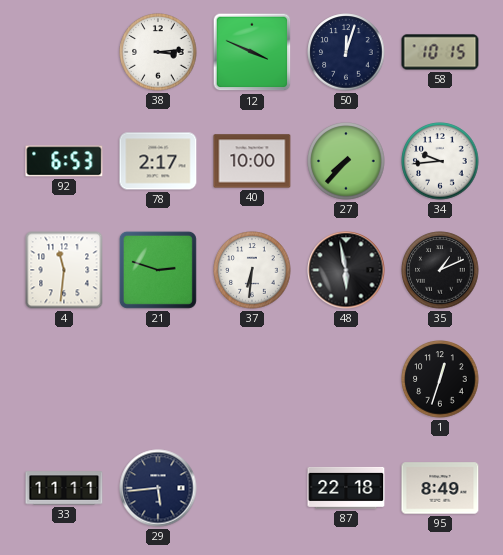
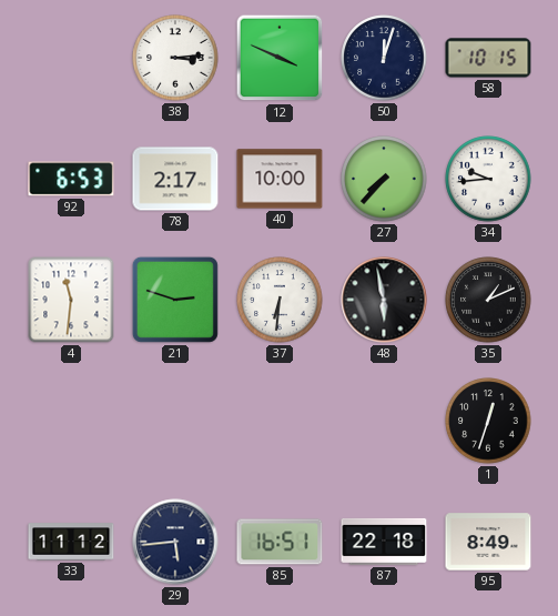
33: 11:11 -> 11:12
85: none -> 16:51
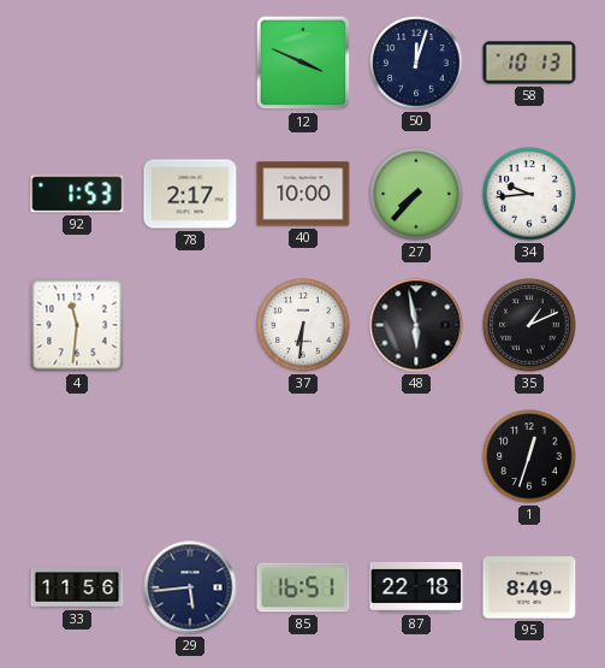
38: 3:14 -> none
58: 10:15 -> 10:13
92: 6:53 -> 1:53
21: 2:48 -> none
33: 11:12 -> 11:56
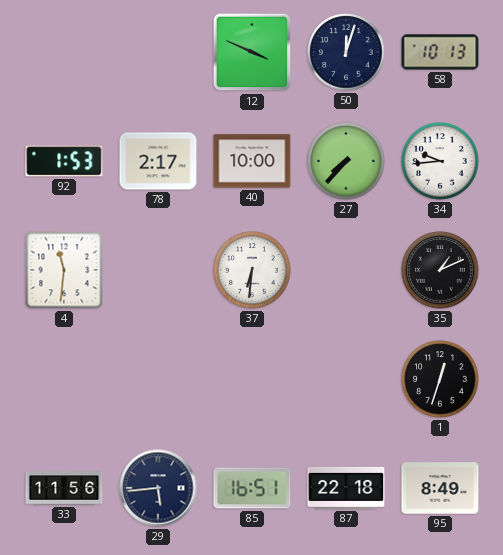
48: 5:58 -> none
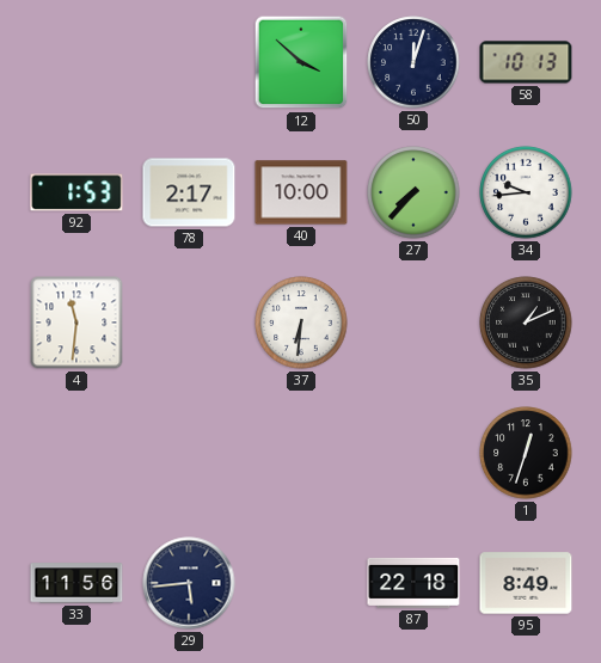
12: 3:49 -> 3:52
85: 16:51 -> none
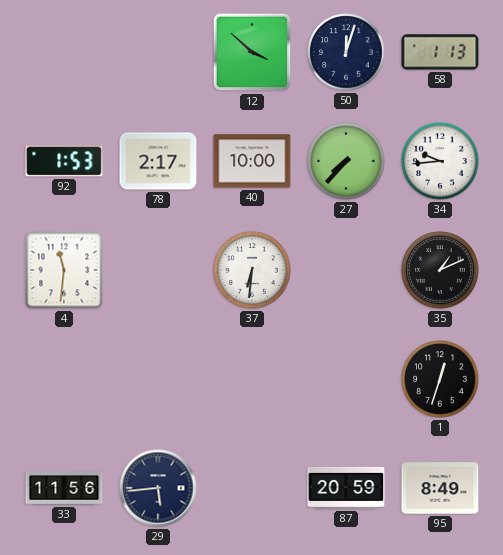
58: 10:13 -> 1:13
87: 22:18 -> 20:59
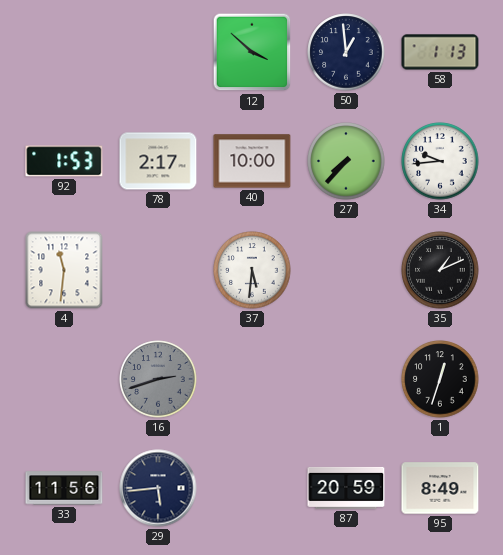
50: 12:03 -> 12:59
37: 6:31 -> 5:31
16: none -> 2:42
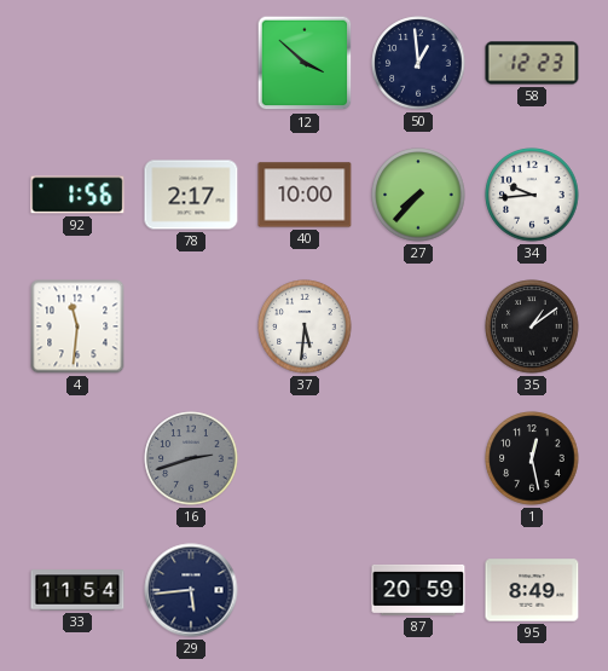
58: 1:13 -> 12:23
92: 1:53 -> 1:56
35: 1:11 -> 1:09
1: 12:33 -> 12:28
33: 11:56 -> 11:54
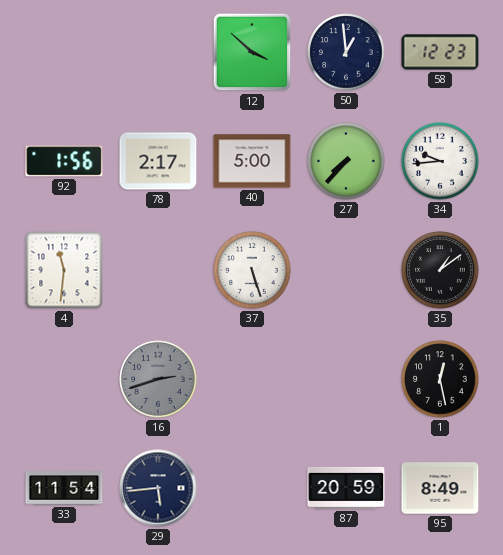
40: 10:00 -> 5:00
37: 5:31 -> 5:27
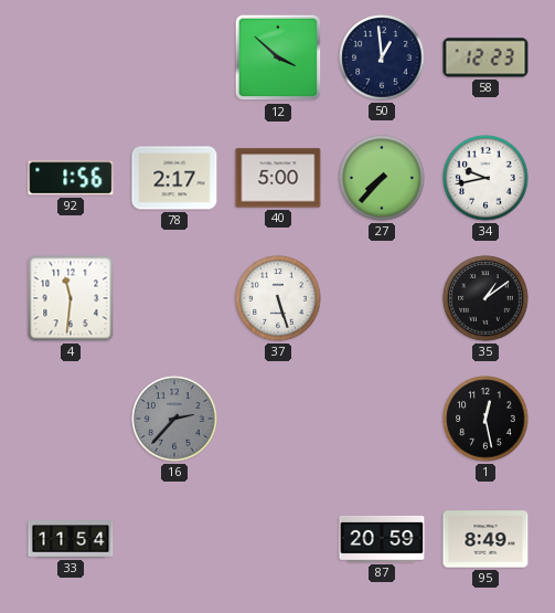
34: 9:44 -> 9:43
16: 2:42 -> 2:37
29: 5:44 -> none
